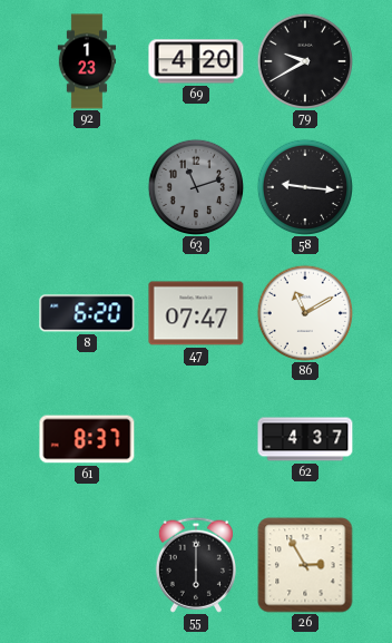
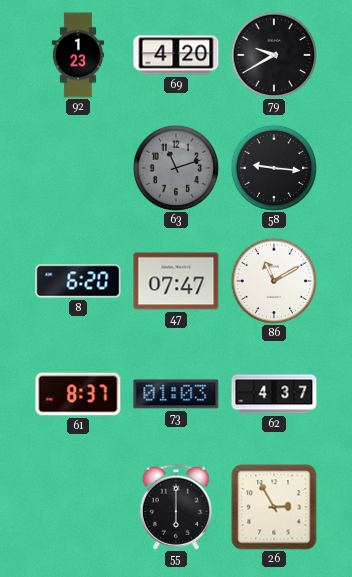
73: none -> 01:03
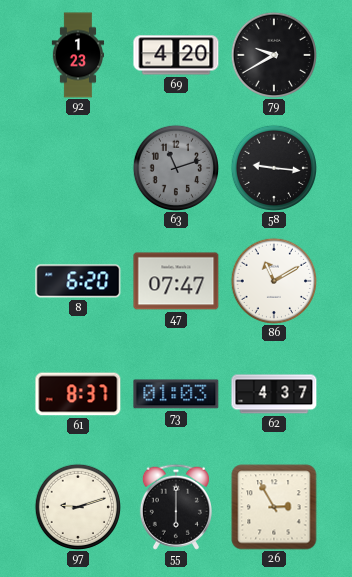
97: none -> 9:12
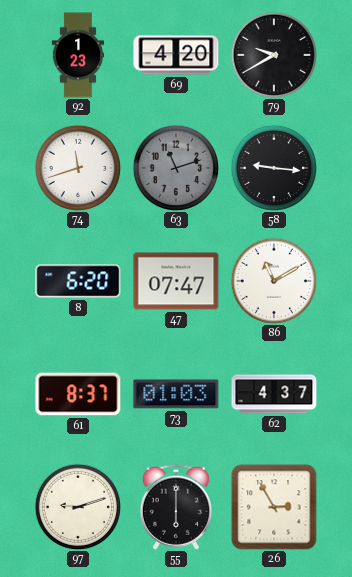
74: none -> 11:42
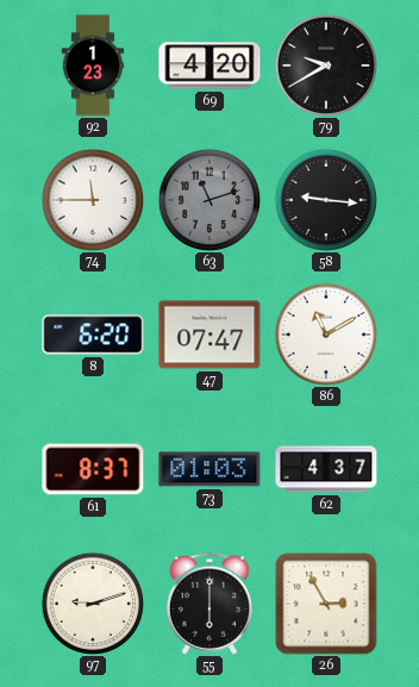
74: 11:42 -> 11:45
